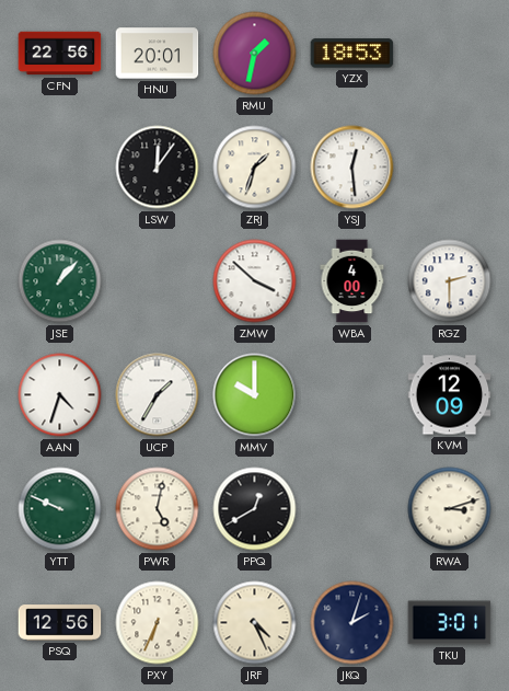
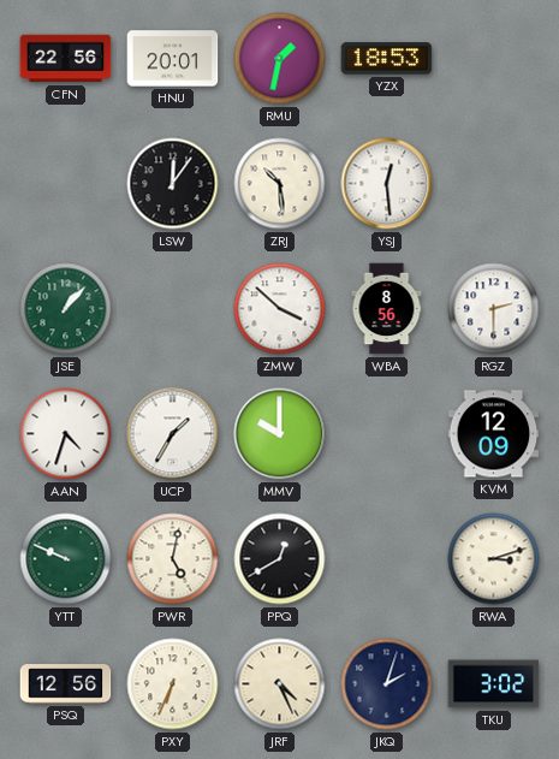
ZRJ: 1:33 -> 10:29
WBA: 4:00 -> 8:56
TKU: 3:01 -> 3:02
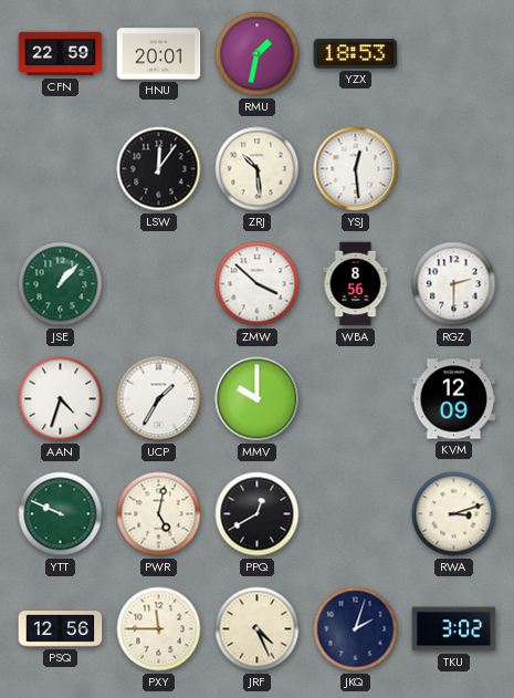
CFN: 22:56 -> 22:59
PXY: 6:34 -> 11:45
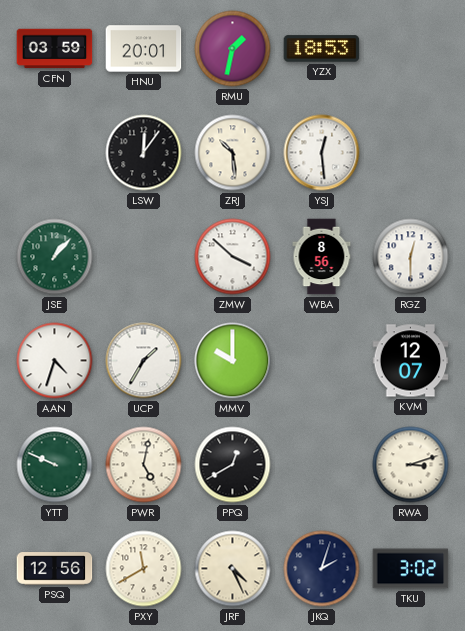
CFN: 22:59 -> 03:59
RGZ: 2:30 -> 12:30
KVM: 12:09 -> 12:07
PXY: 11:45 -> 11:40
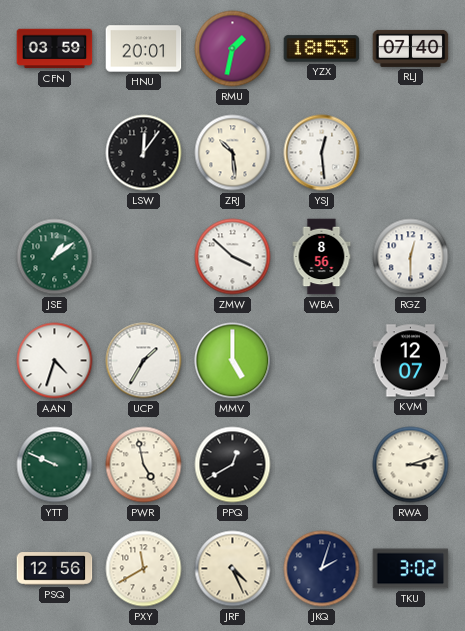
RLJ: none -> 07:40
JSE: 1:07 -> 1:09
MMV: 10:00 -> 5:00
PWR: 5:02 -> 4:58
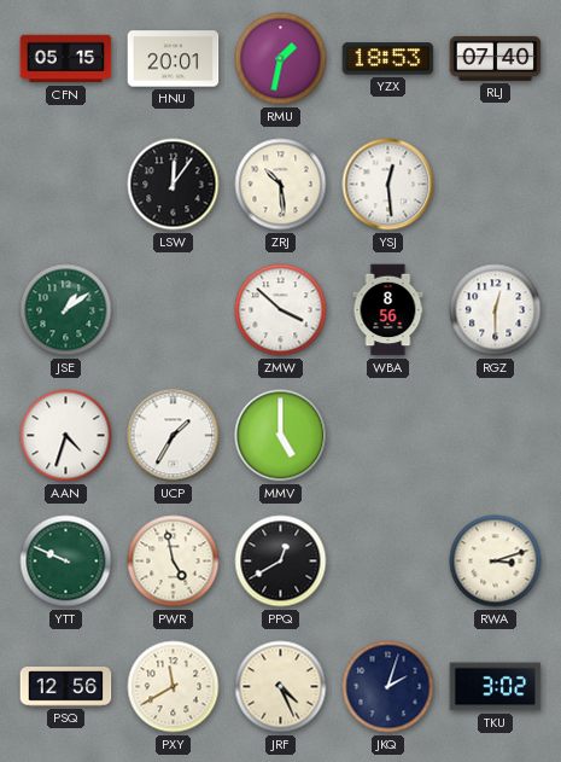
CFN: 03:59 -> 05:15
KVM: 12:07 -> none
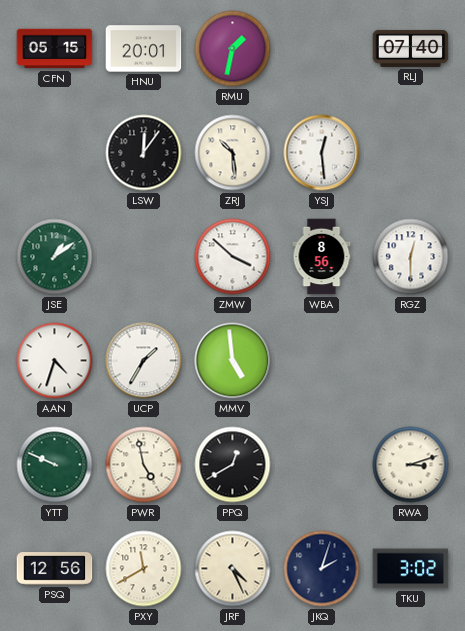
YZX: 18:53 -> none
MMV: 5:00 -> 4:59
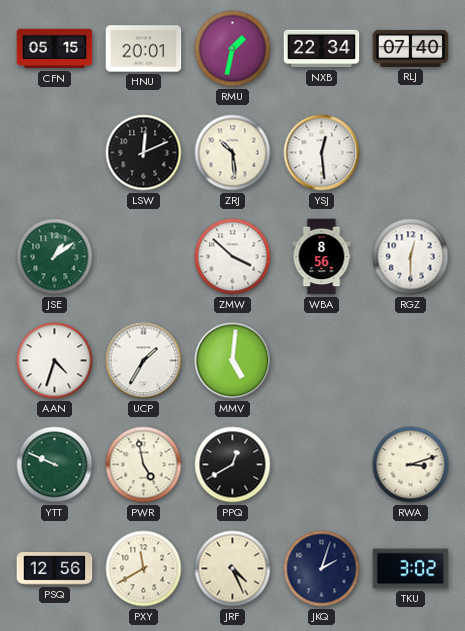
NXB: none -> 22:34
LSW: 12:06 -> 12:11
MMV: 4:59 -> 5:01
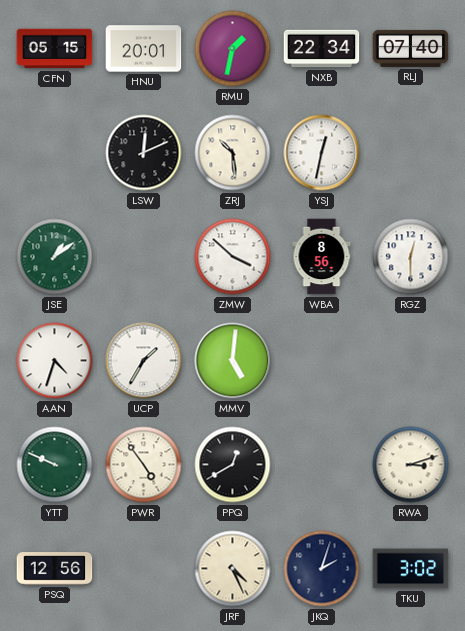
YSJ: 12:29 -> 12:32
PWR: 4:58 -> 4:54
PXY: 11:40 -> none
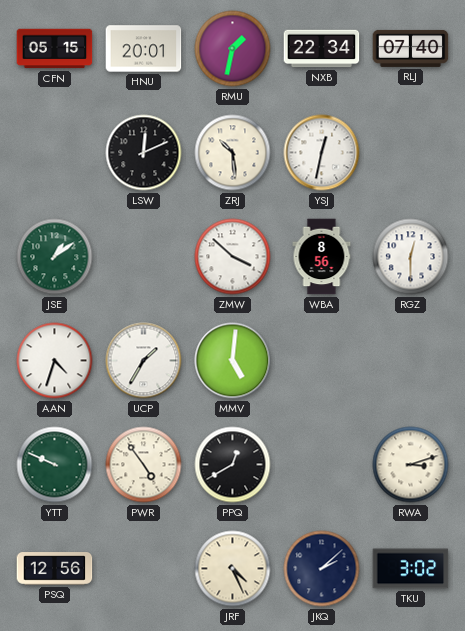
JKQ: 2:03 -> 2:08
